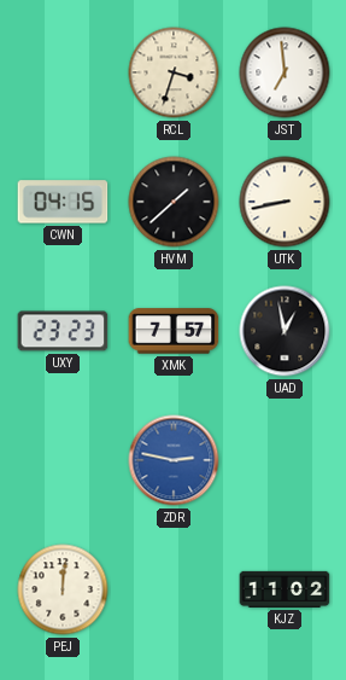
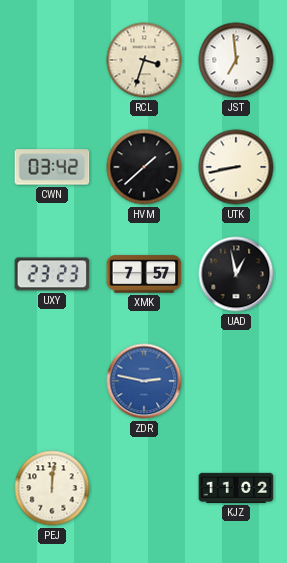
CWN: 04:15 -> 03:42
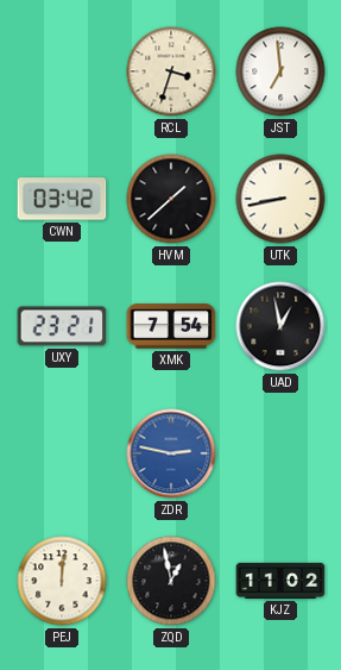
UXY: 23:23 -> 23:21
XMK: 7:57 -> 7:54
ZQD: none -> 12:58
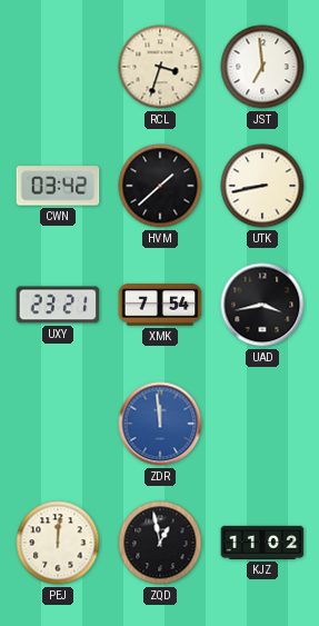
UAD: 12:58 -> 3:43
ZDR: 2:47 -> 11:59
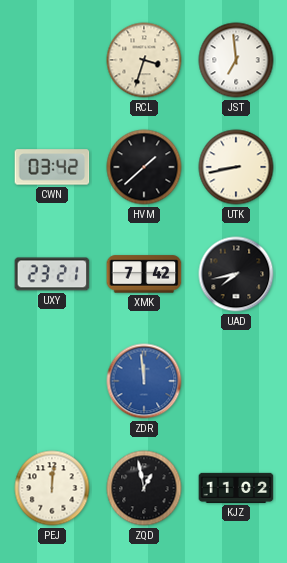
XMK: 7:54 -> 7:42
UAD: 3:43 -> 7:43
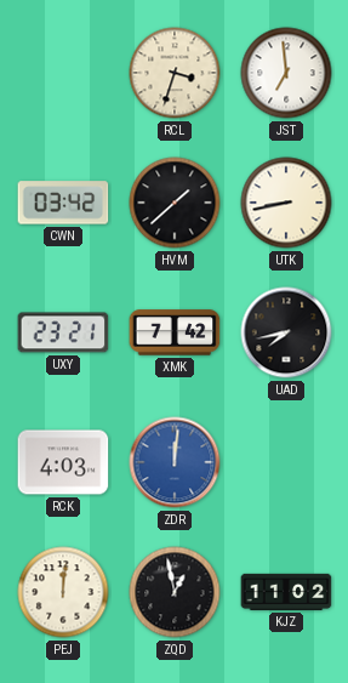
RCK: none -> 4:03
ZDR: 11:59 -> 12:01
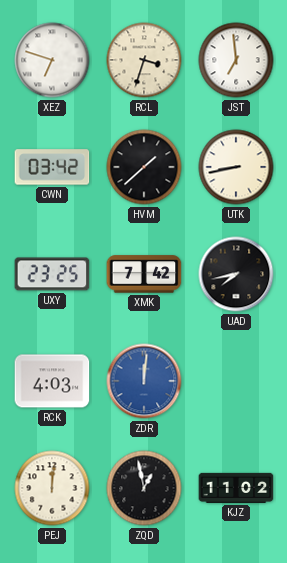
XEZ: none -> 6:48
UXY: 23:21 -> 23:25
